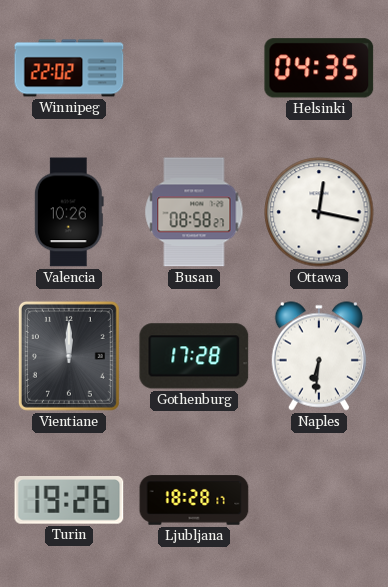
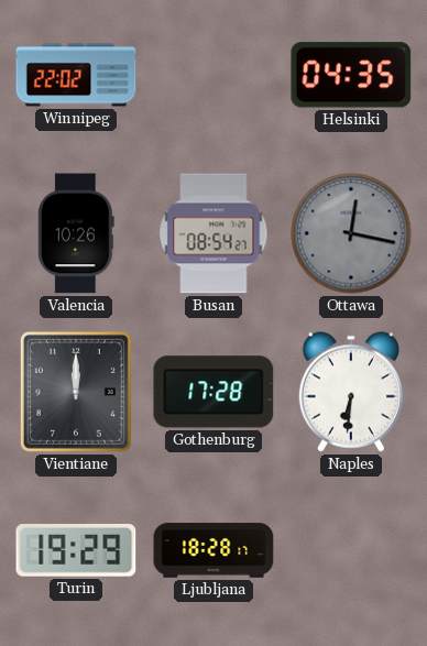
Busan: 08:58 -> 08:54
Ottawa dial: white -> grey
Turin: 19:26 -> 19:29
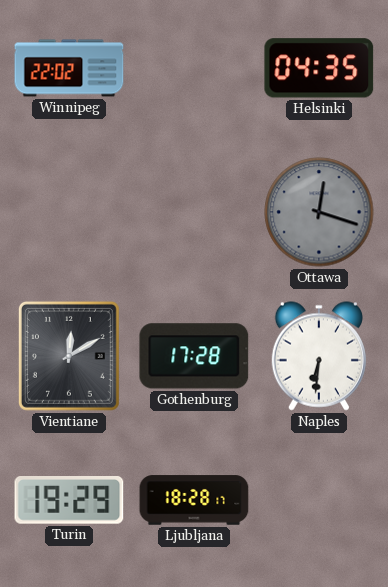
Valencia: 10:26 -> none
Busan: 08:54 -> none
Ottawa: 12:17 -> 12:18
Vientiane: 12:00 -> 12:10
